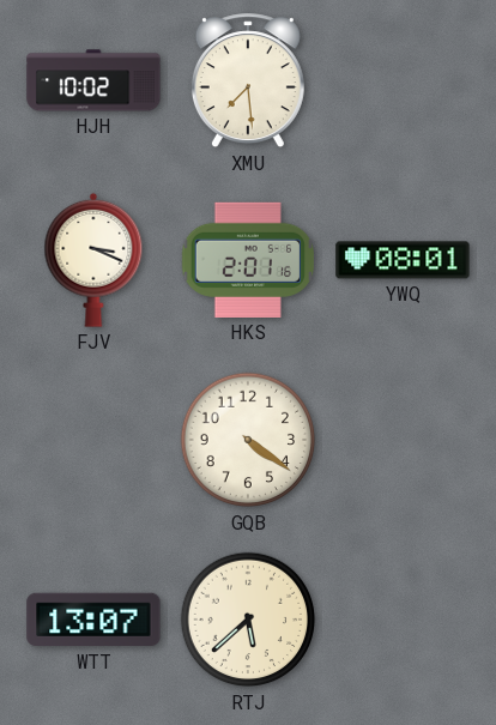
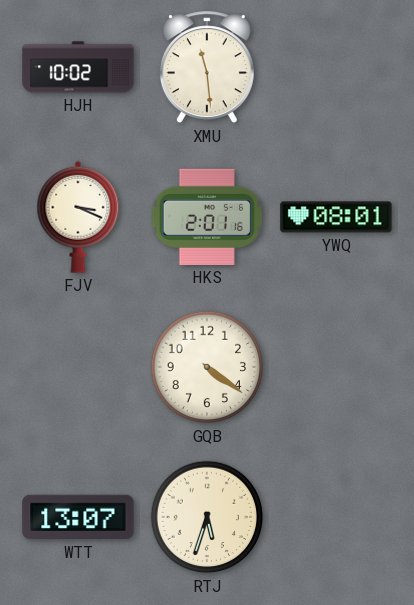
XMU: 7:29 -> 11:29
RTJ: 5:38 -> 5:33
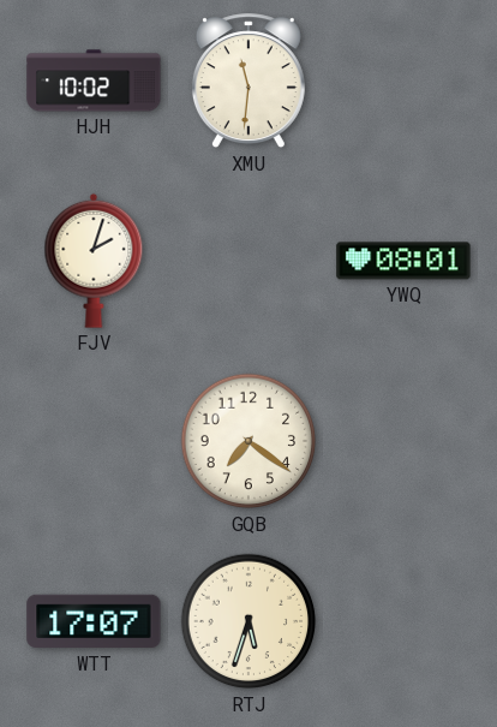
XMU: 11:29 -> 11:31
FJV: 3:19 -> 2:03
HKS: 2:01 -> none
GQB: 4:21 -> 7:21
WTT: 13:07 -> 17:07
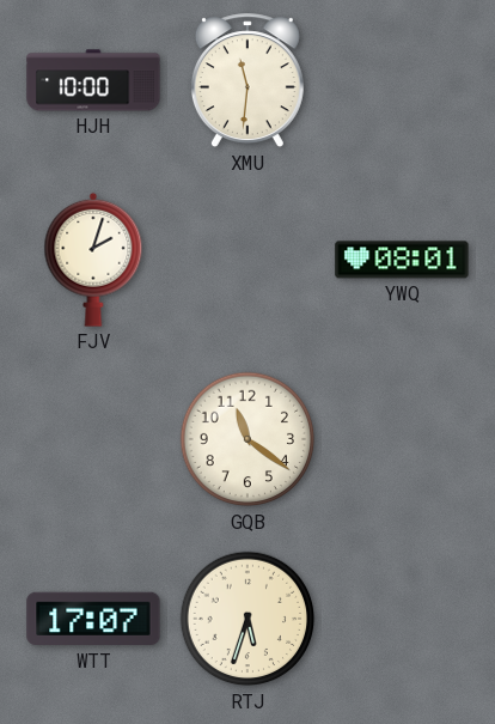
HJH: 10:02 -> 10:00
GQB: 7:21 -> 11:21
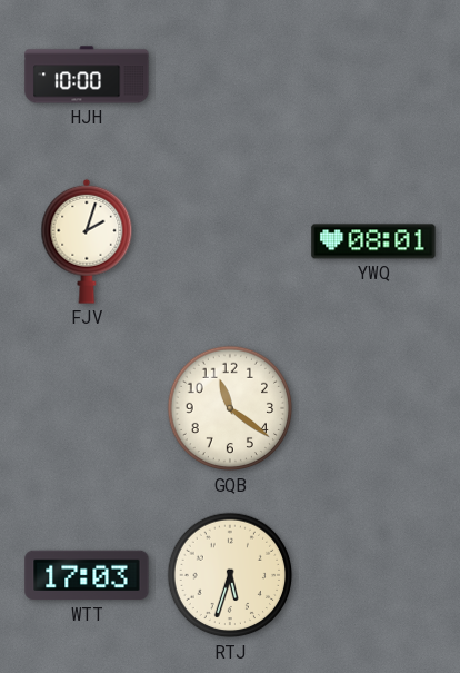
XMU: 11:31 -> none
WTT: 17:07 -> 17:03
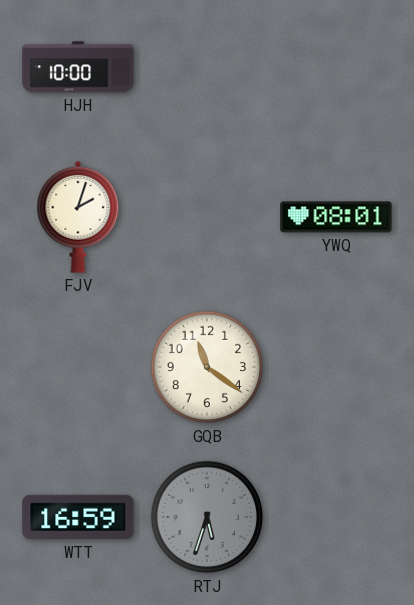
WTT: 17:03 -> 16:59
RTJ dial: cream -> grey
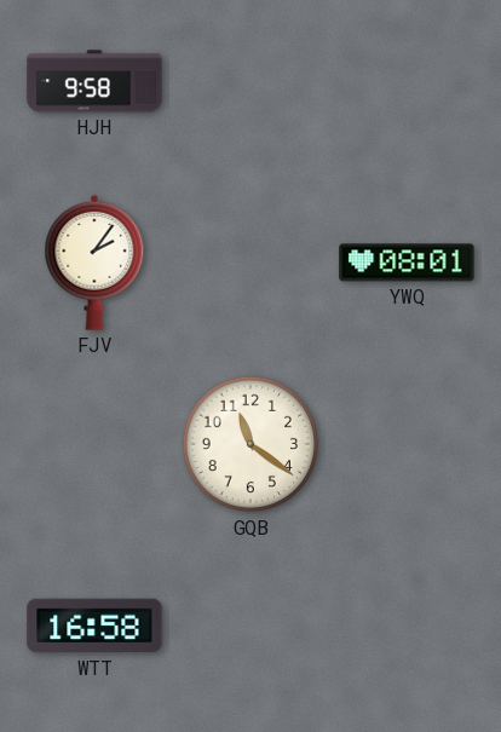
HJH: 10:00 -> 9:58
FJV: 2:03 -> 2:06
WTT: 16:59 -> 16:58
RTJ: 5:33 -> none
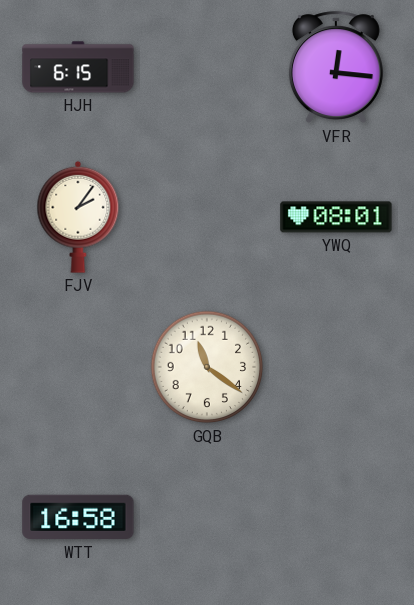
HJH: 9:58 -> 6:15
VFR: none -> 12:16
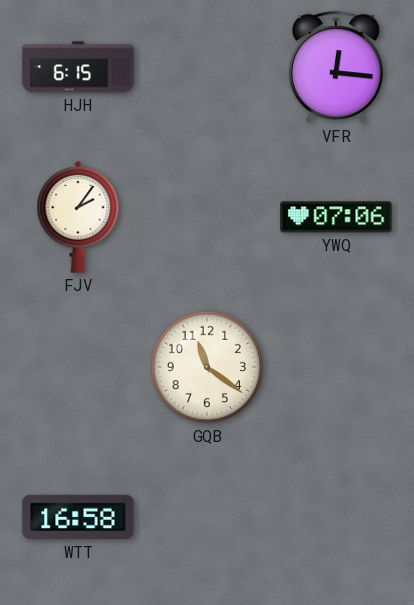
YWQ: 08:01 -> 07:06
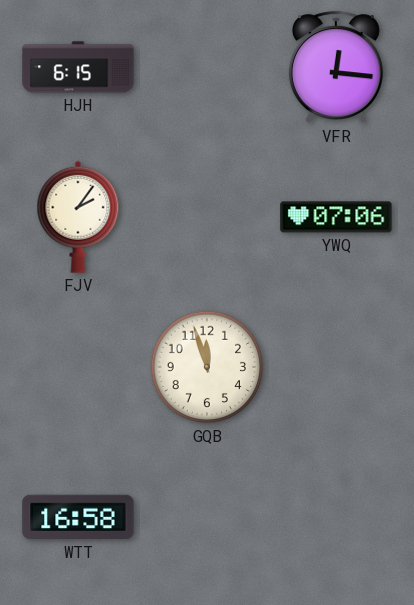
GQB: 11:21 -> 11:57
